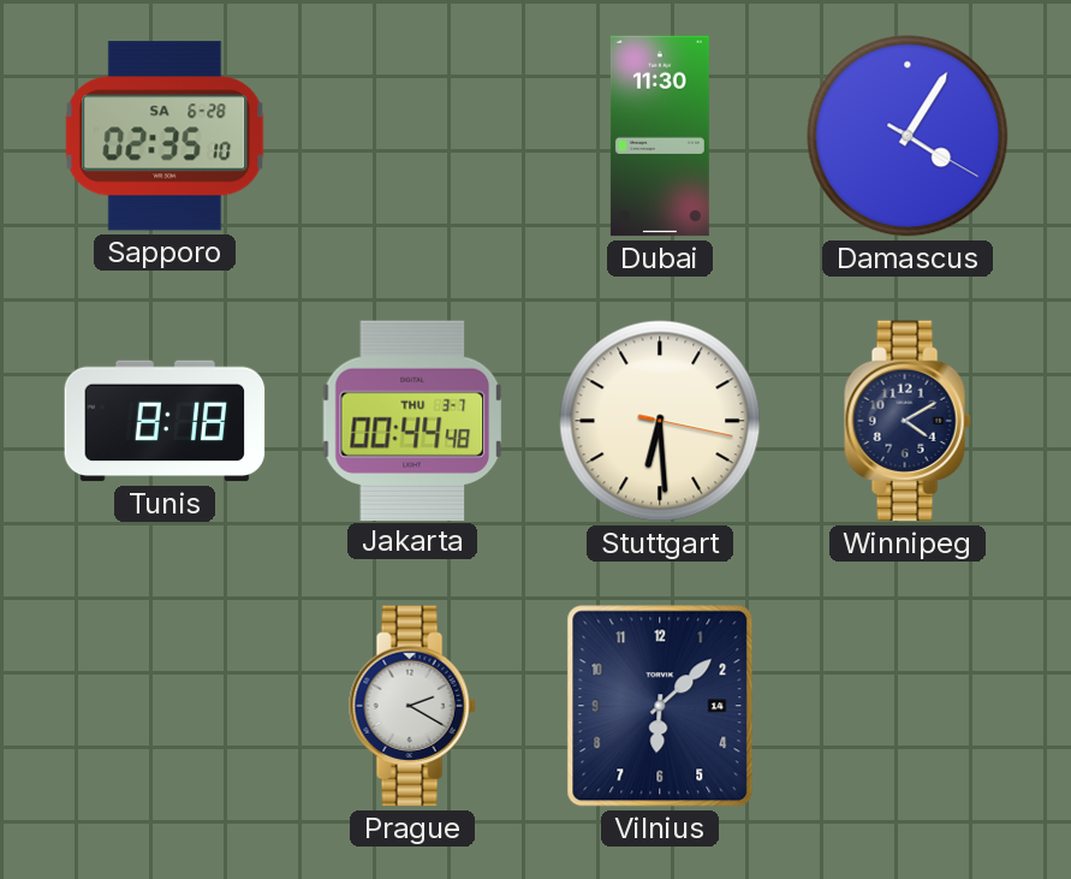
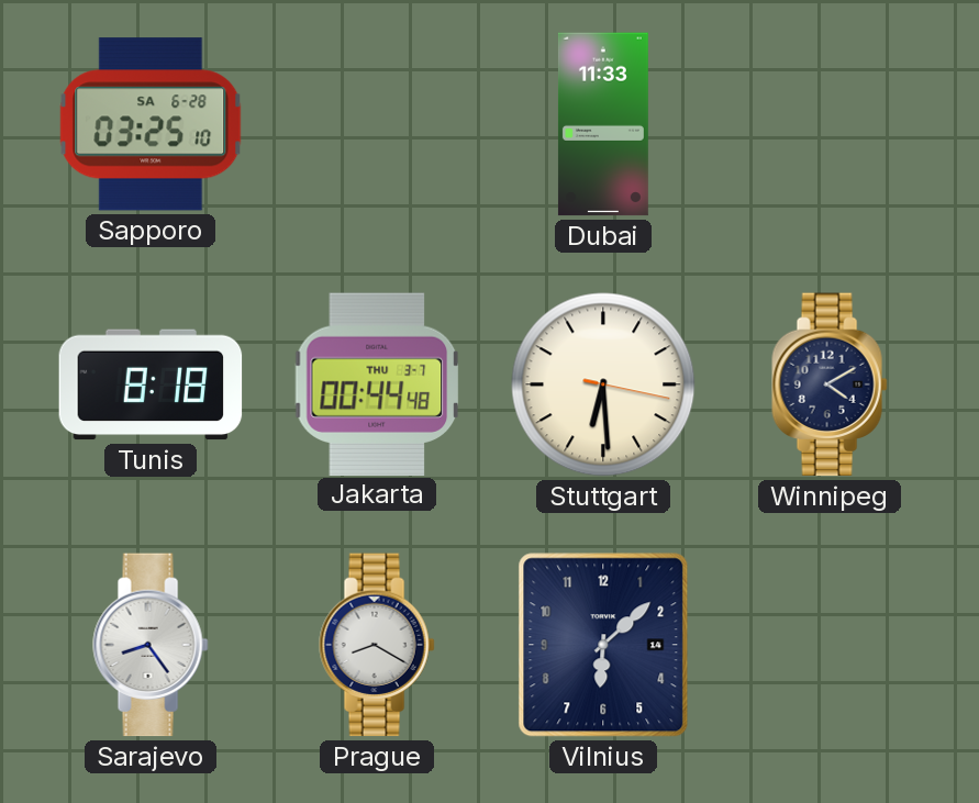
Sapporo: 02:35 -> 03:25
Dubai: 11:30 -> 11:33
Damascus: 4:05 -> none
Sarajevo: none -> 8:24
Prague: 2:20 -> 8:20
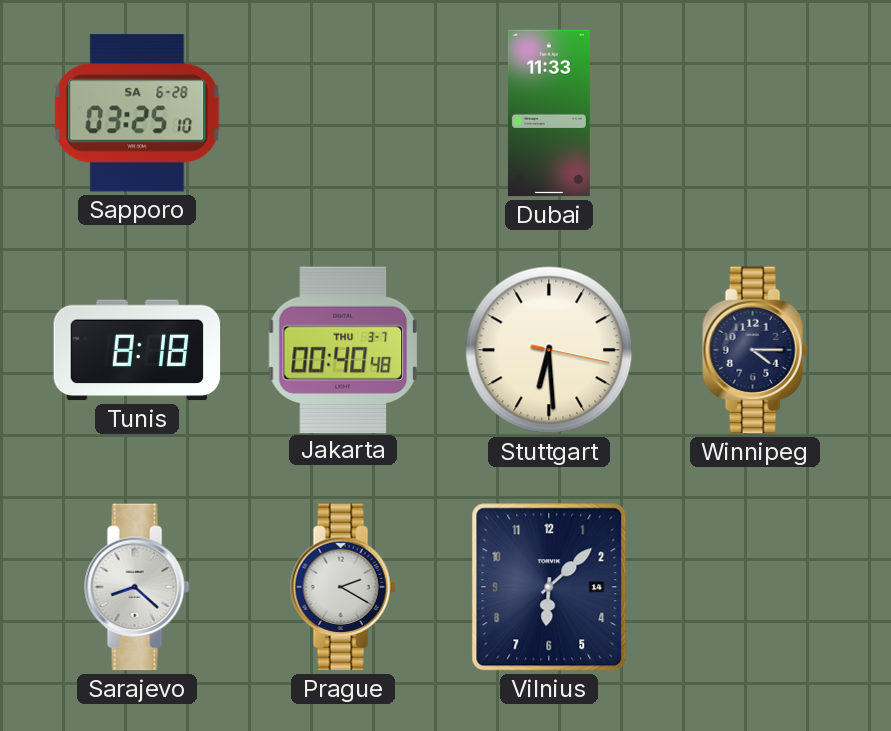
Jakarta: 00:44 -> 00:40
Winnipeg: 4:10 -> 4:15
Sarajevo: 8:24 -> 8:22
Prague: 8:20 -> 2:20
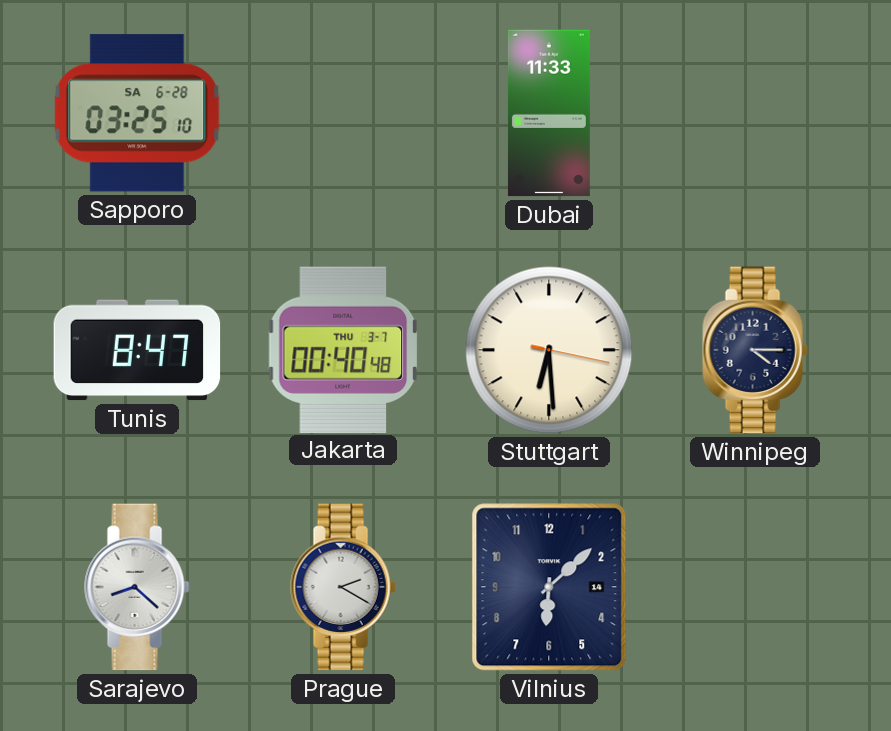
Tunis: 8:18 -> 8:47
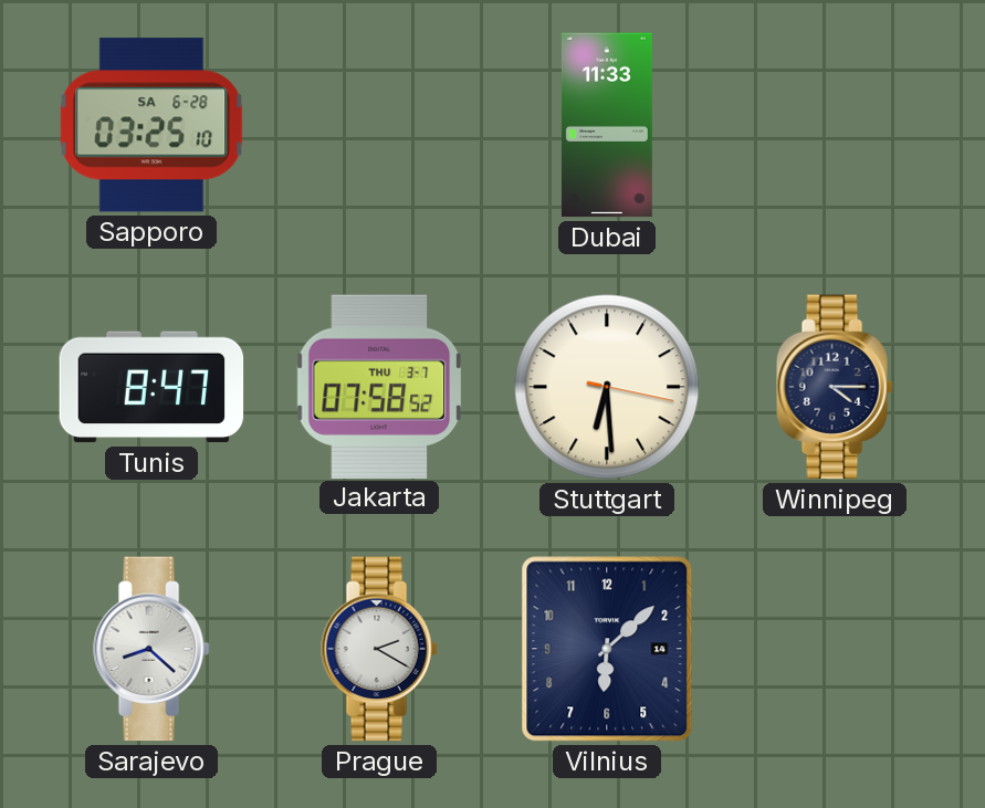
Jakarta: 00:40 -> 07:58
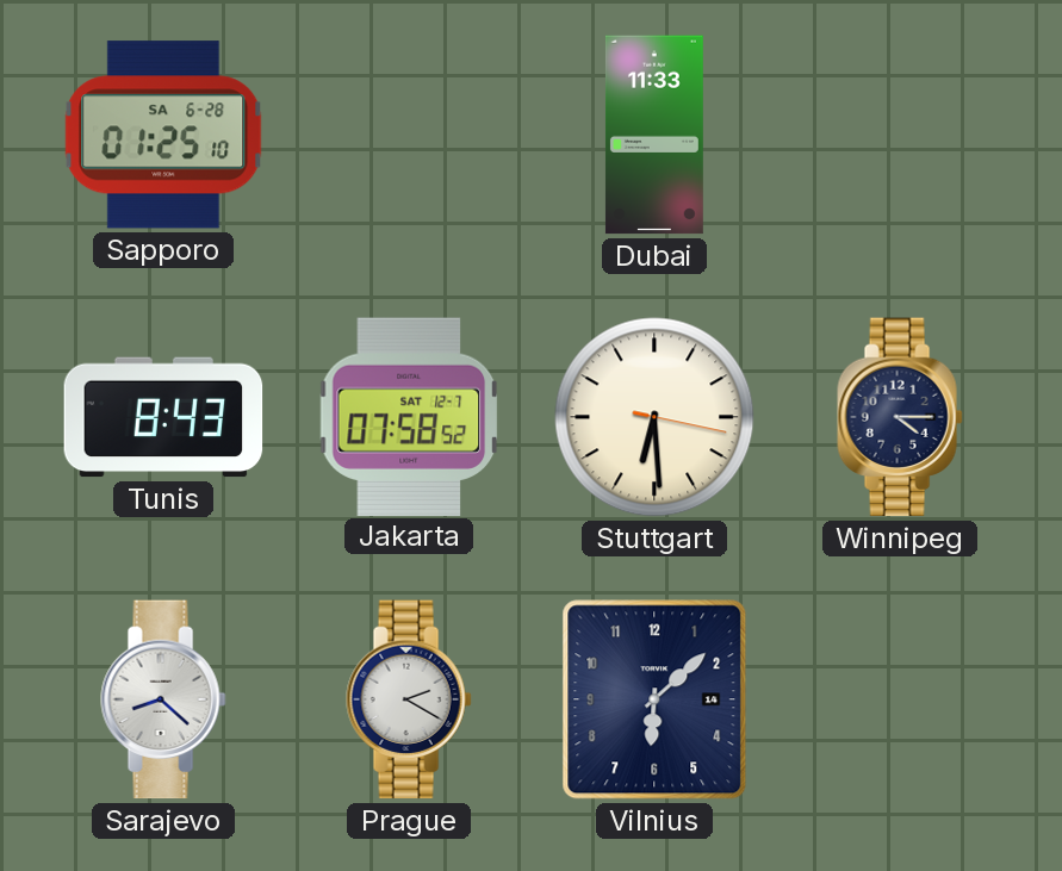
Sapporo: 03:25 -> 01:25
Tunis: 8:47 -> 8:43
Jakarta date: THU 3-7 -> SAT 12-7
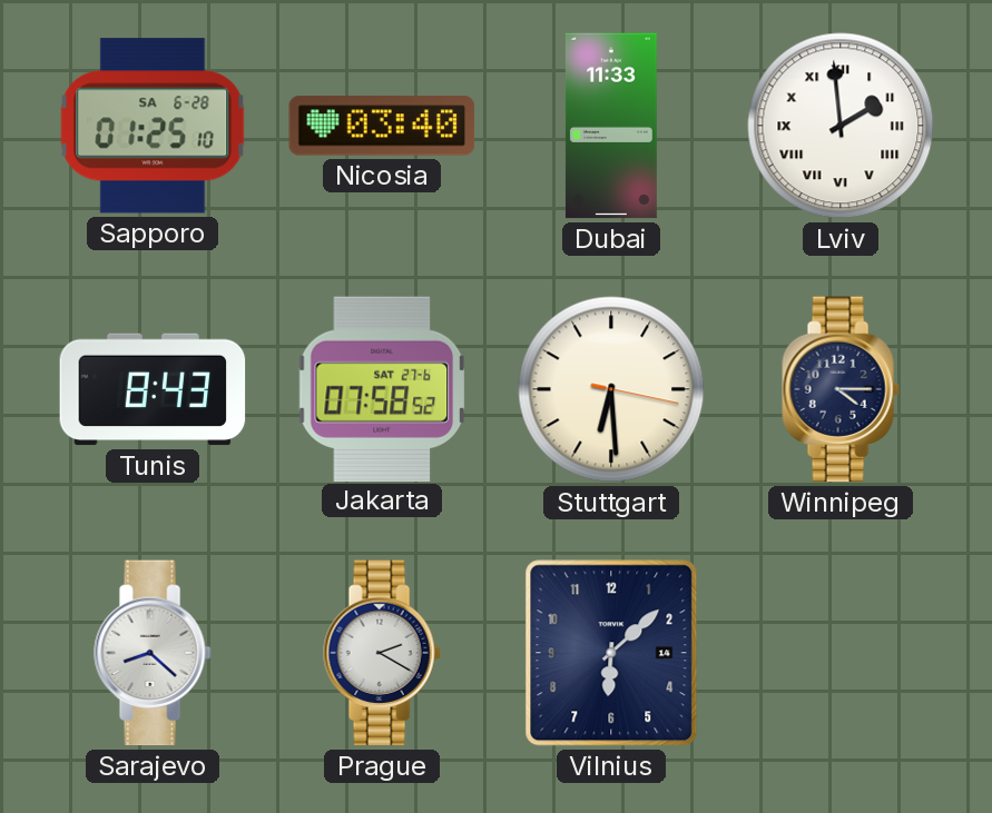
Nicosia: none -> 03:40
Lviv: none -> 1:59
Jakarta date: SAT 12-7 -> SAT 27-6
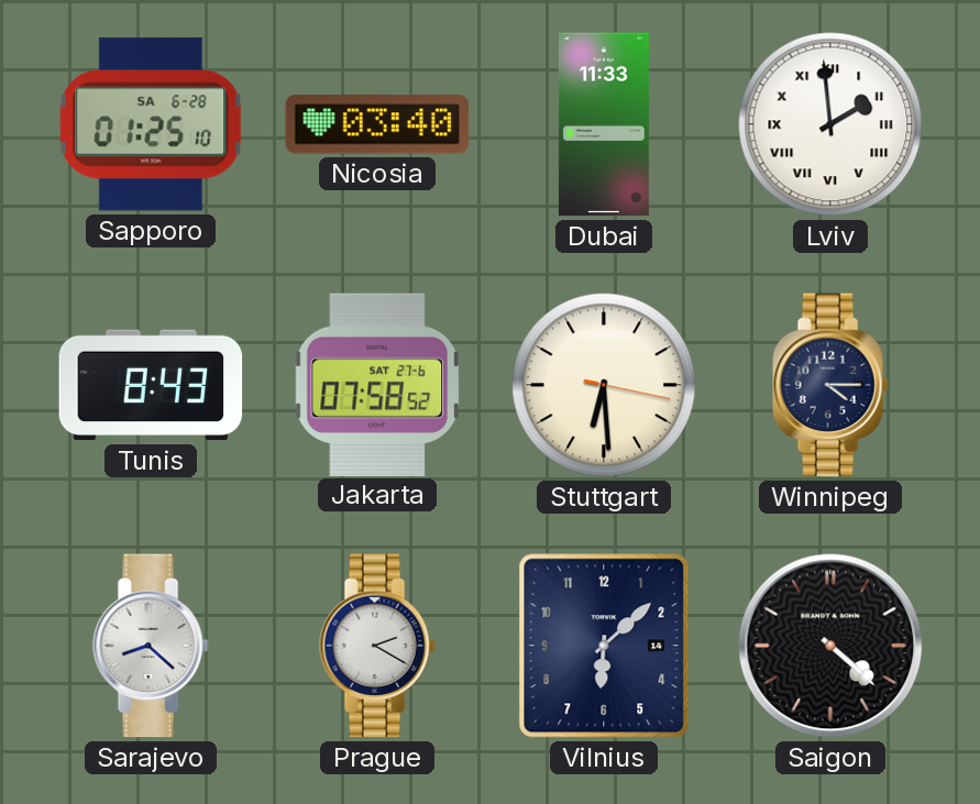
Saigon: none -> 4:22
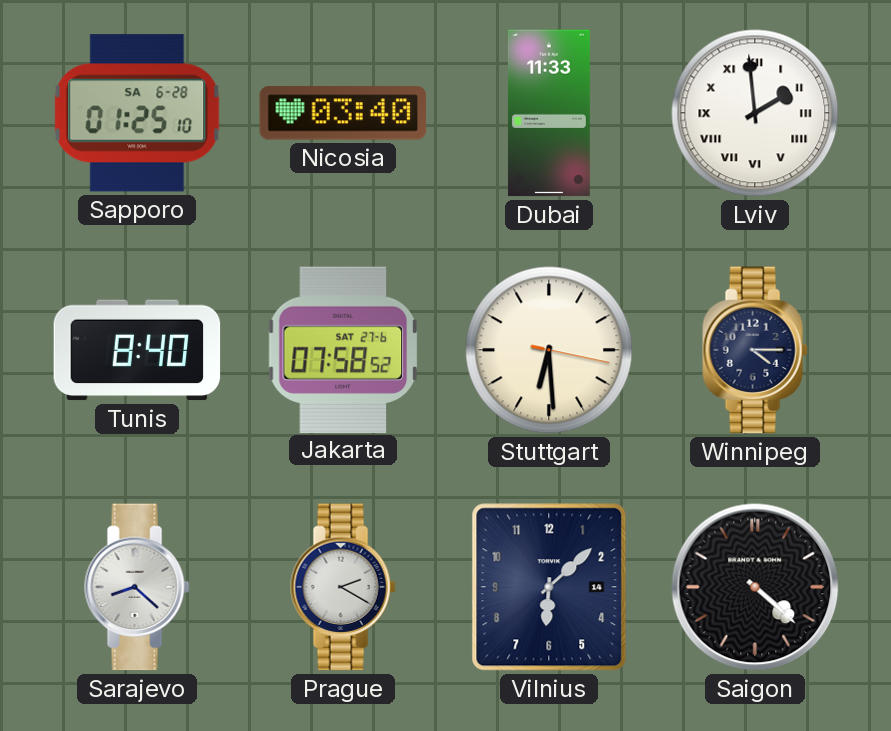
Tunis: 8:43 -> 8:40
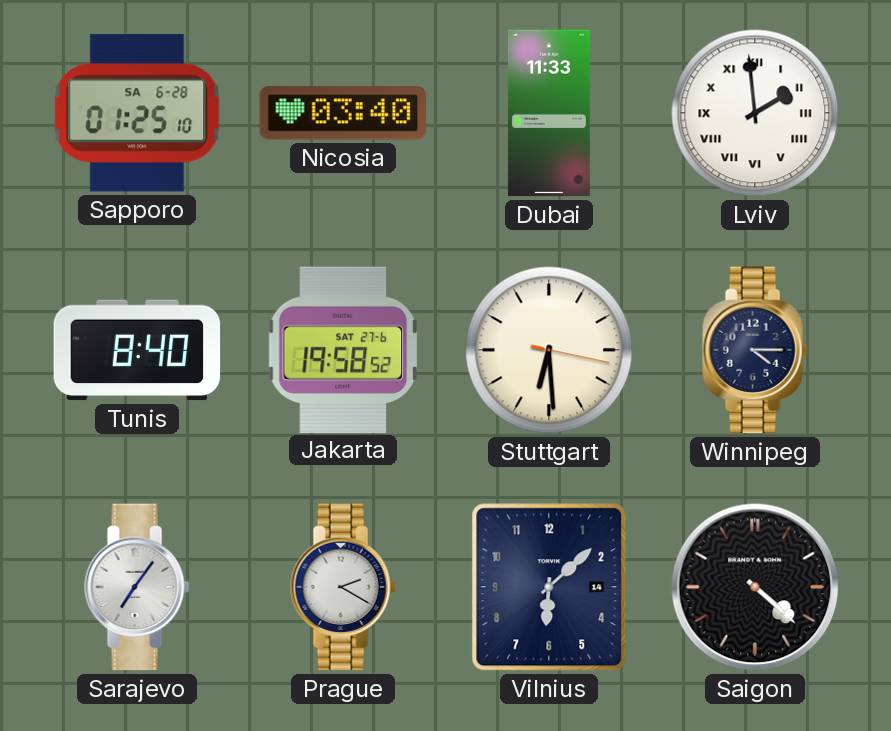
Jakarta: 07:58 -> 19:58
Sarajevo: 8:22 -> 7:06
